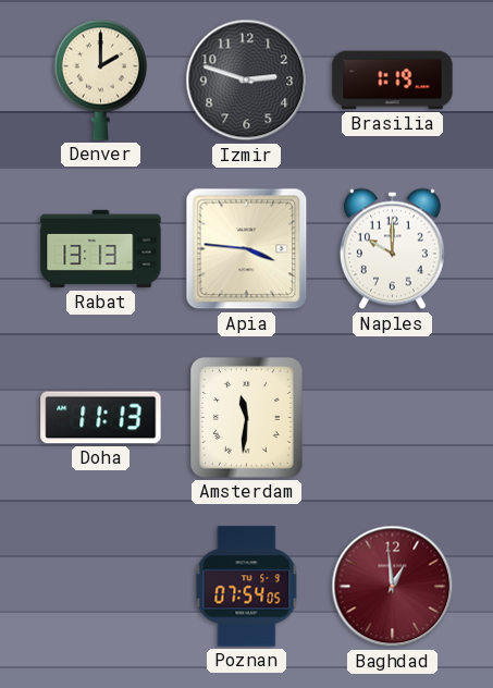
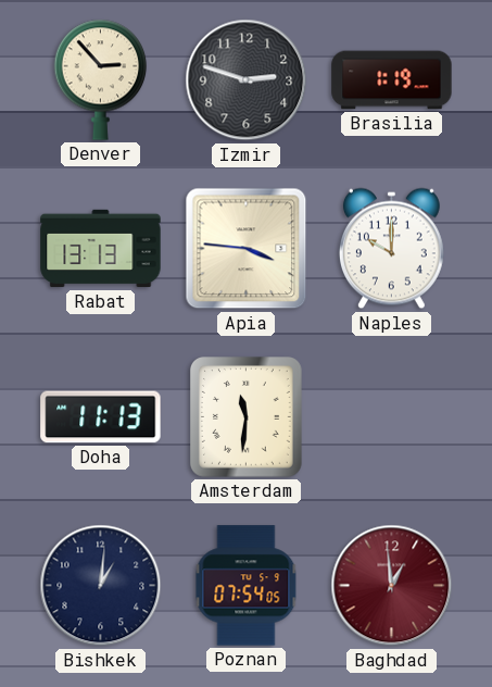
Denver: 2:00 -> 2:53
Bishkek: none -> 1:01
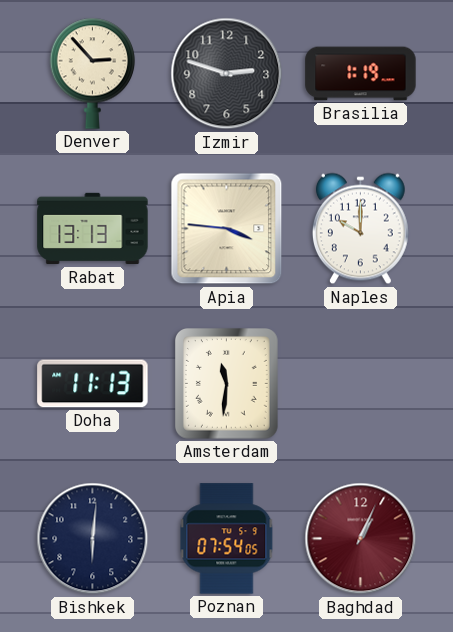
Bishkek: 1:01 -> 6:01
Baghdad: 12:59 -> 1:04
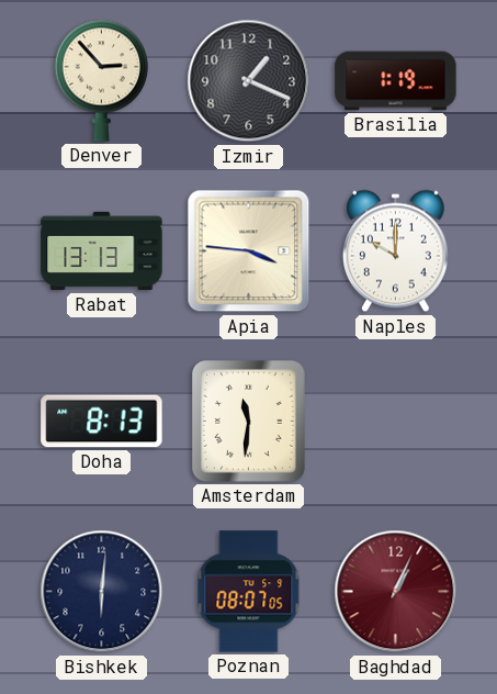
Izmir: 2:48 -> 1:19
Doha: 11:13 -> 8:13
Poznan: 07:54 -> 08:07
